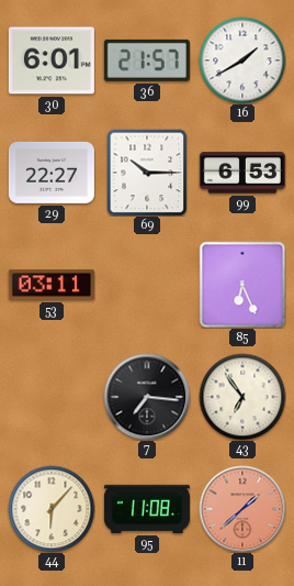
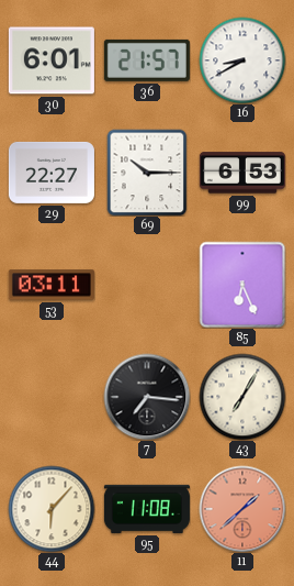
16: 1:40 -> 8:40
43: 6:54 -> 7:05
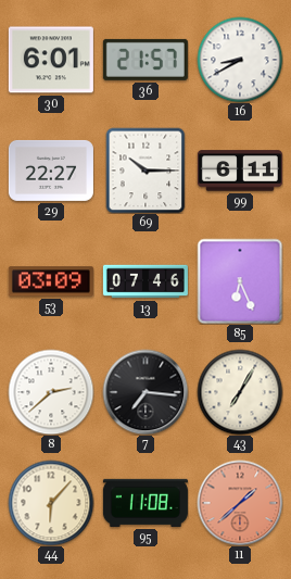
99: 6:53 -> 6:11
53: 03:11 -> 03:09
13: none -> 07:46
8: none -> 2:38
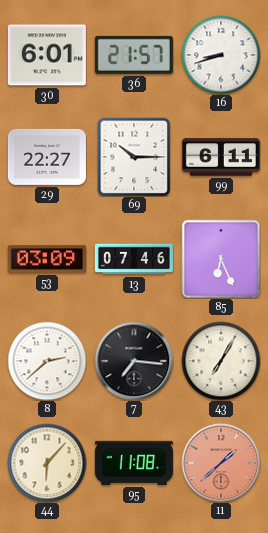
16: 8:40 -> 8:42
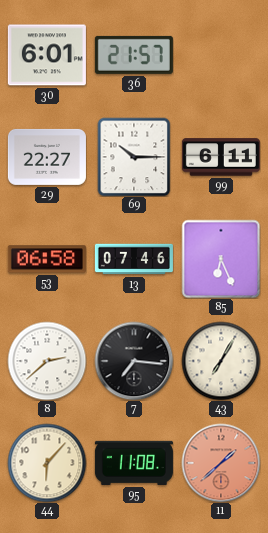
16: 8:42 -> none
53: 03:09 -> 06:58
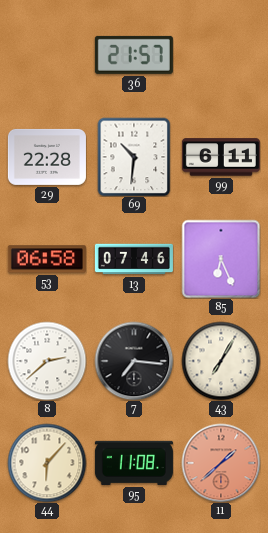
30: 6:01 -> none
29: 22:27 -> 22:28
69: 10:15 -> 10:31
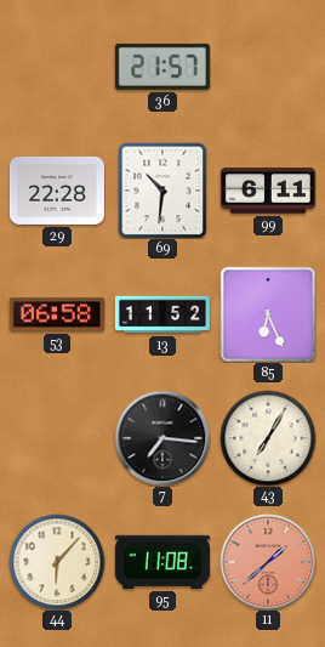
13: 07:46 -> 11:52
8: 2:38 -> none
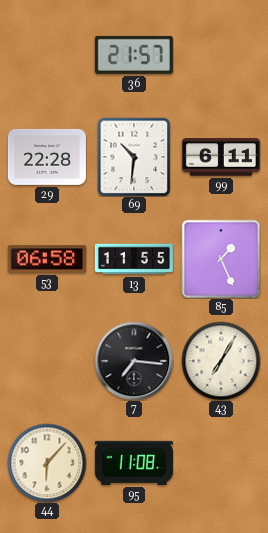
13: 11:52 -> 11:55
85: 6:26 -> 1:26
11: 1:38 -> none
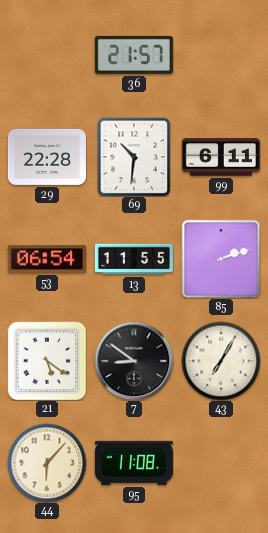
53: 06:58 -> 06:54
85: 1:26 -> 2:12
21: none -> 5:21
7: 7:16 -> 8:51
